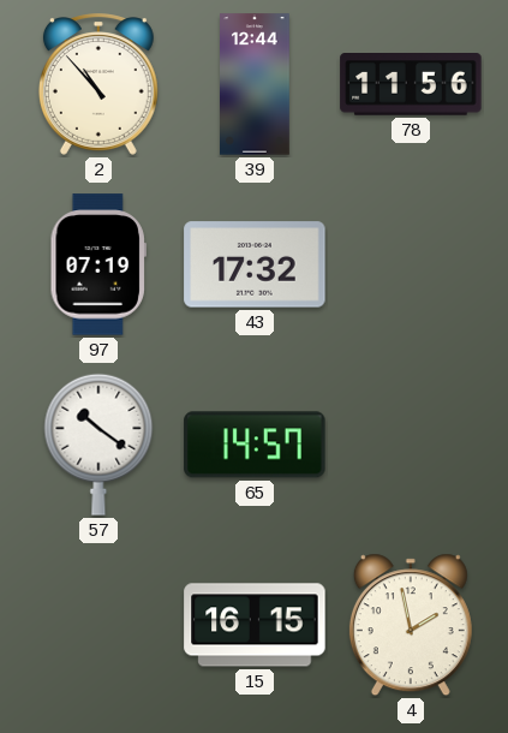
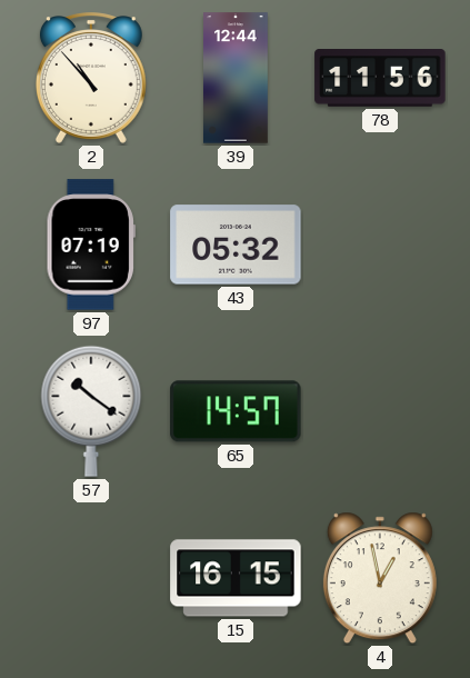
43: 17:32 -> 05:32
4: 1:58 -> 12:58
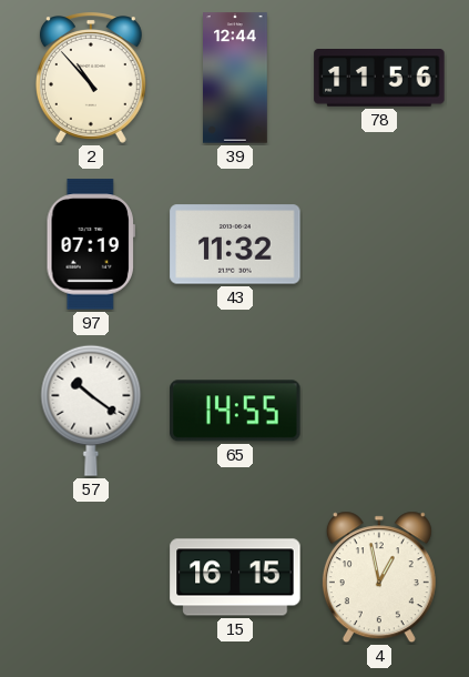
43: 05:32 -> 11:32
65: 14:57 -> 14:55
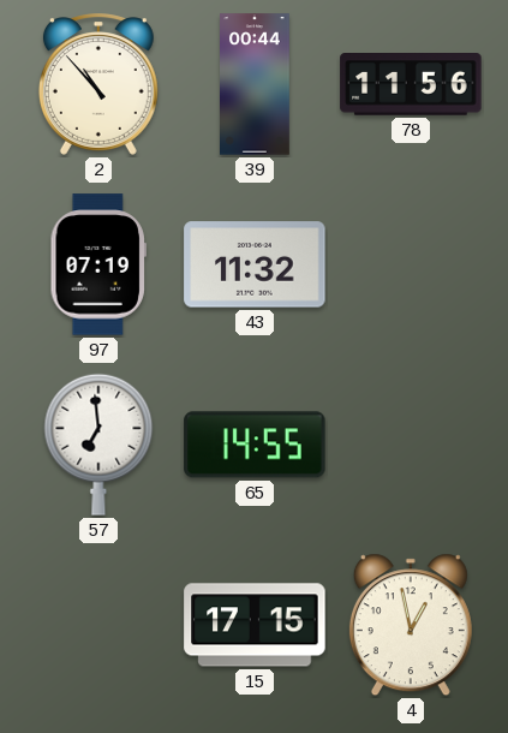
39: 12:44 -> 00:44
57: 10:21 -> 6:59
15: 16:15 -> 17:15
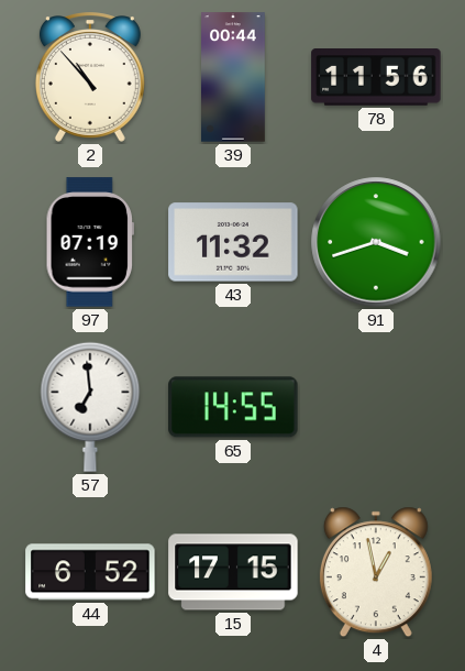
91: none -> 3:42
44: none -> 6:52
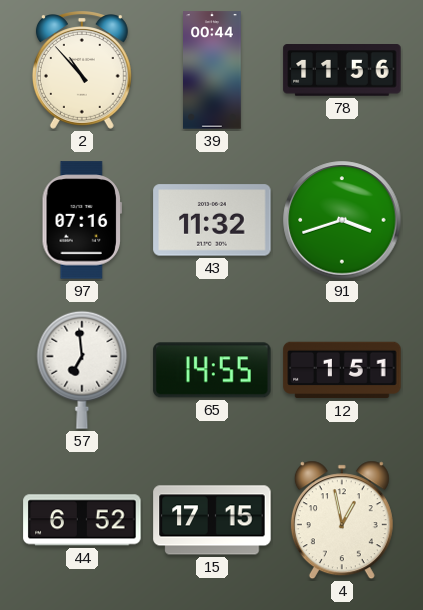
97: 07:19 -> 07:16
12: none -> 1:51
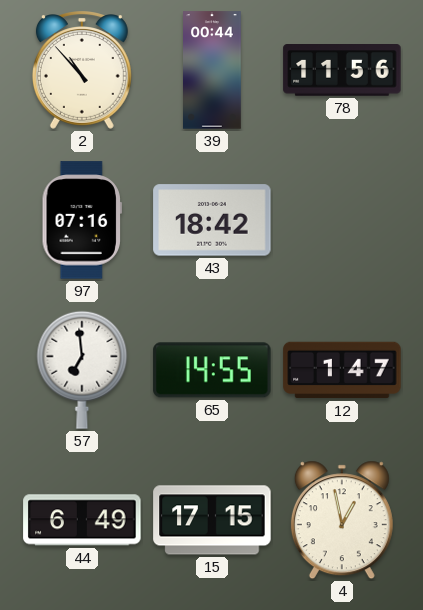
43: 11:32 -> 18:42
91: 3:42 -> none
12: 1:51 -> 1:47
44: 6:52 -> 6:49
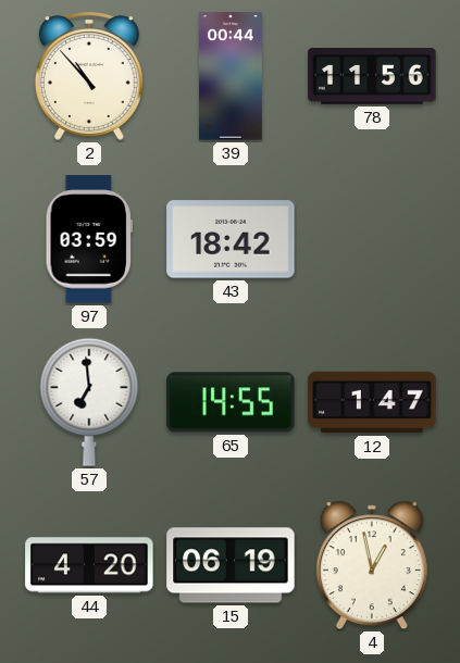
97: 07:16 -> 03:59
44: 6:49 -> 4:20
15: 17:15 -> 06:19
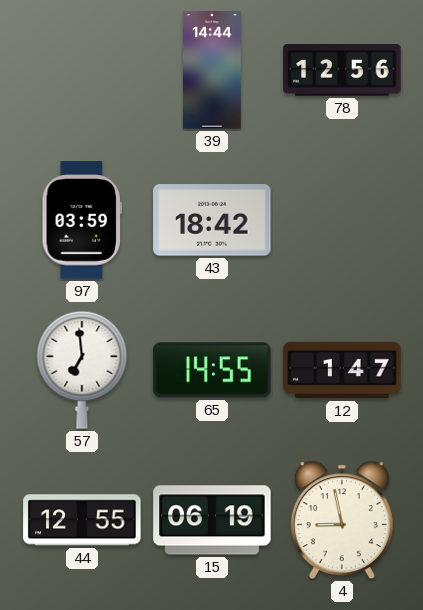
2: 10:53 -> none
39: 00:44 -> 14:44
78: 11:56 -> 12:56
44: 4:20 -> 12:55
4: 12:58 -> 8:58
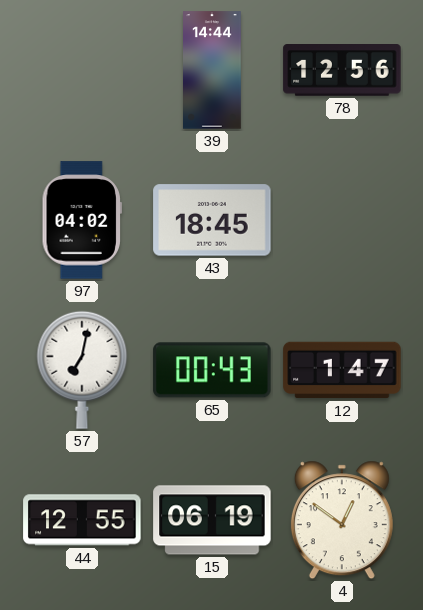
97: 03:59 -> 04:02
43: 18:42 -> 18:45
57: 6:59 -> 7:02
65: 14:55 -> 00:43
4: 8:58 -> 12:51
